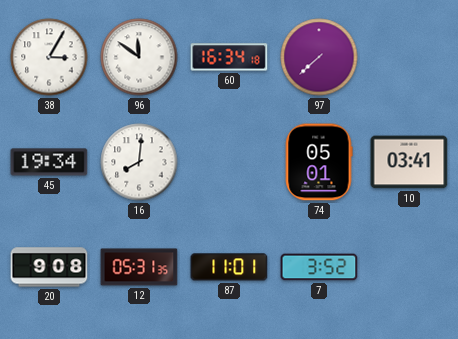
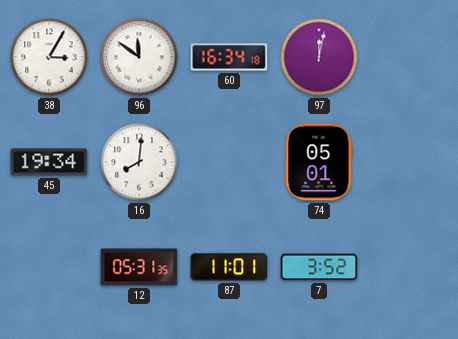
97: 7:38 -> 12:02
10: 03:41 -> none
20: 9:08 -> none
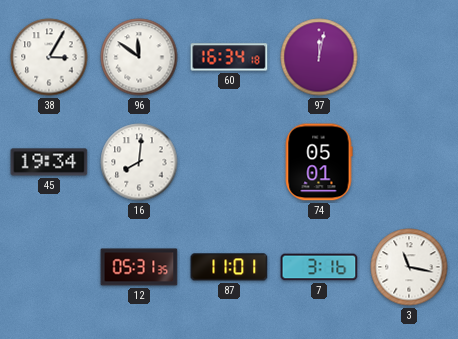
7: 3:52 -> 3:16
3: none -> 11:17
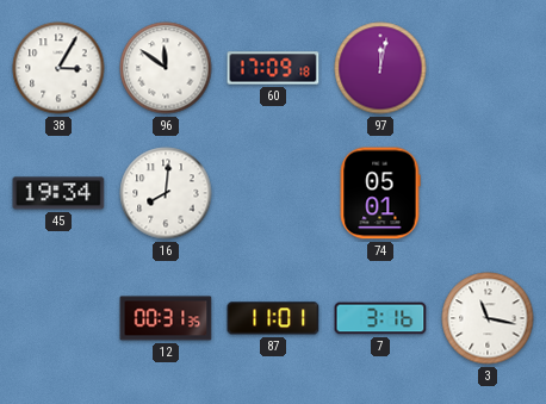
60: 16:34 -> 17:09
12: 05:31 -> 00:31
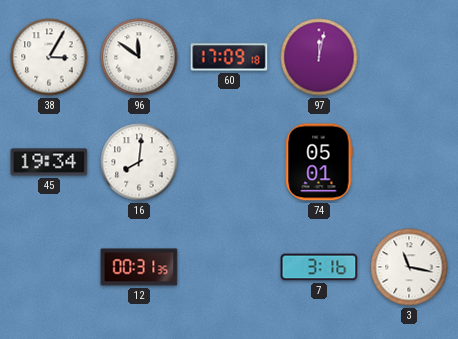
87: 11:01 -> none
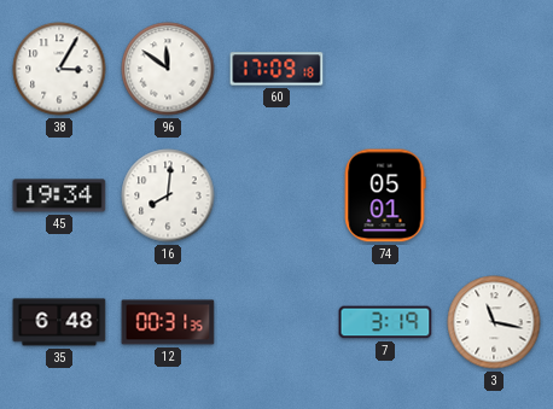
97: 12:02 -> none
35: none -> 6:48
7: 3:16 -> 3:19
